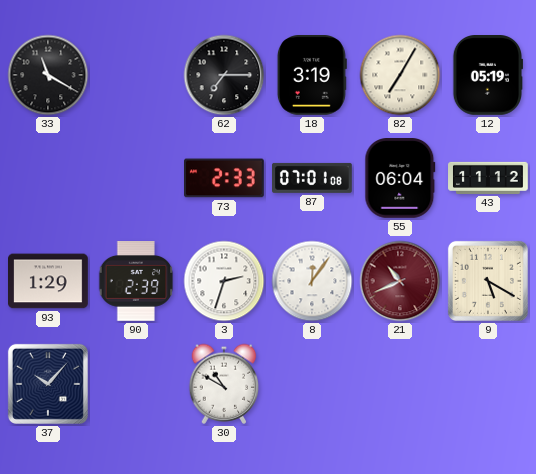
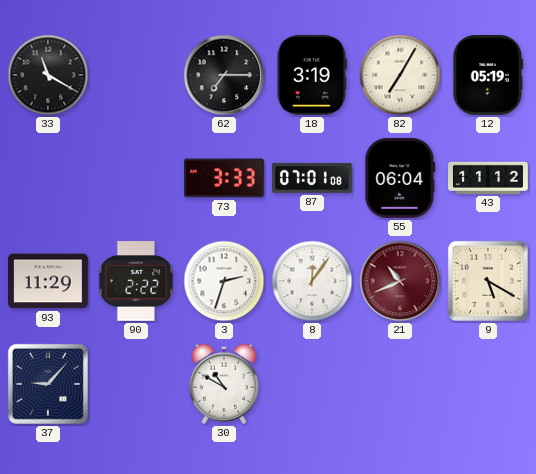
73: 2:33 -> 3:33
93: 1:29 -> 11:29
90: 2:39 -> 2:22
37: 10:07 -> 9:07
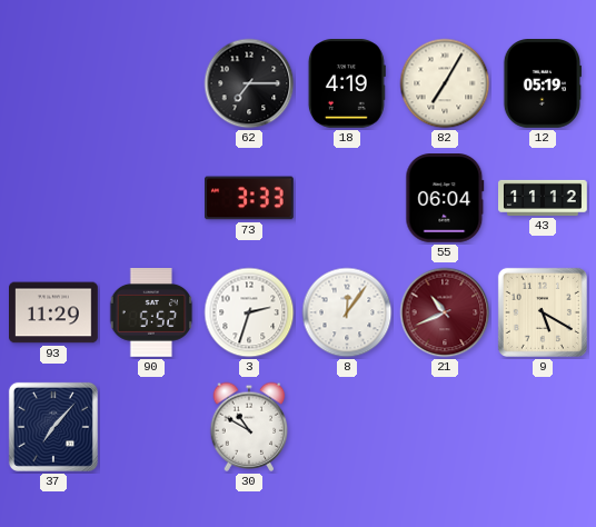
33: 11:20 -> none
18: 3:19 -> 4:19
87: 07:01 -> none
90: 2:22 -> 5:52
37: 9:07 -> 7:07
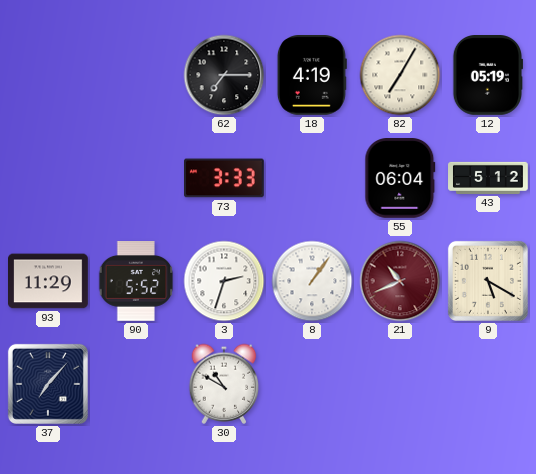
43: 11:12 -> 5:12
8: 12:06 -> 1:06
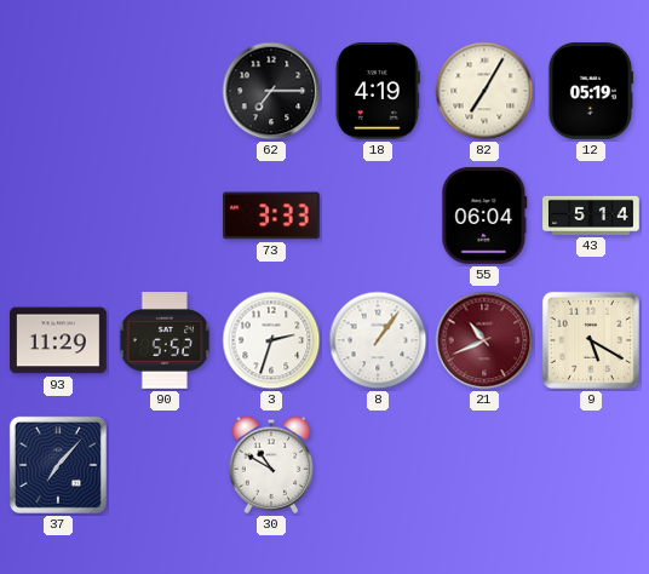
43: 5:12 -> 5:14
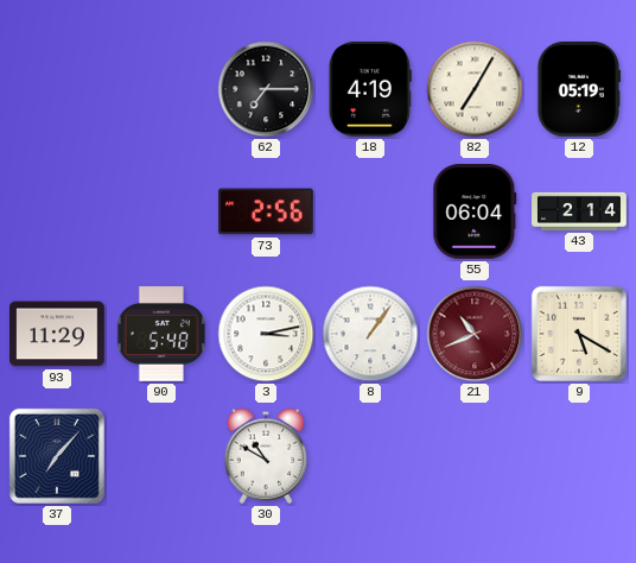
73: 3:33 -> 2:56
43: 5:14 -> 2:14
90: 5:52 -> 5:48
3: 2:33 -> 3:13
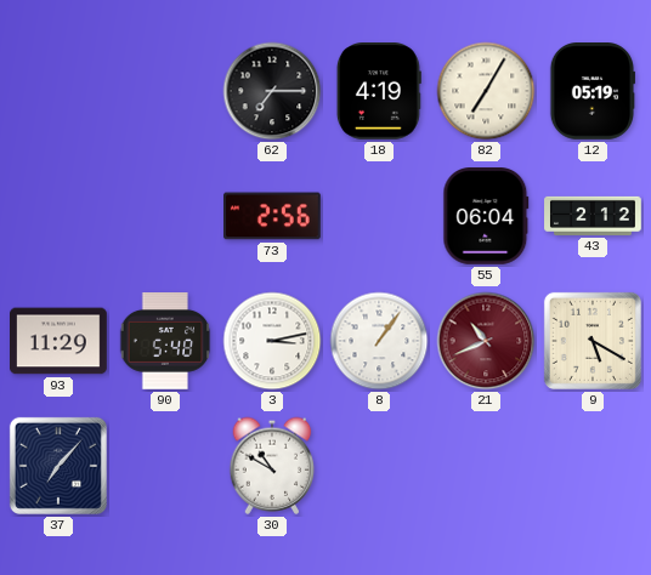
43: 2:14 -> 2:12
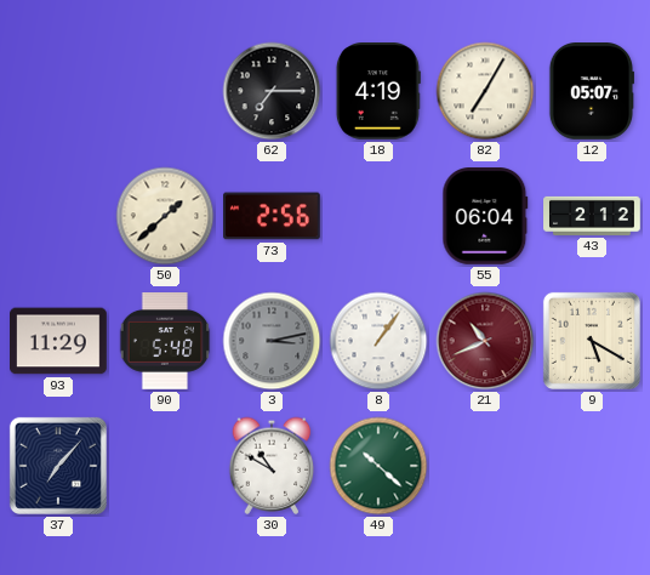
12: 05:19 -> 05:07
50: none -> 1:38
3 dial: white -> grey
49: none -> 10:22
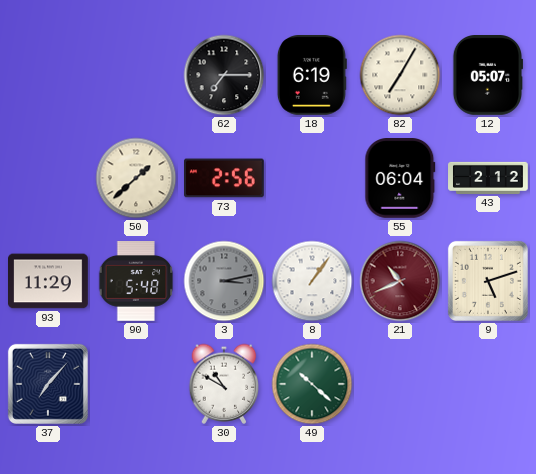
18: 4:19 -> 6:19
9: 5:20 -> 5:12
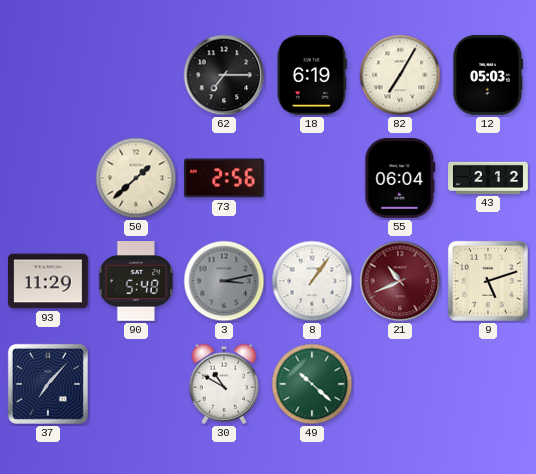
12: 05:07 -> 05:03
